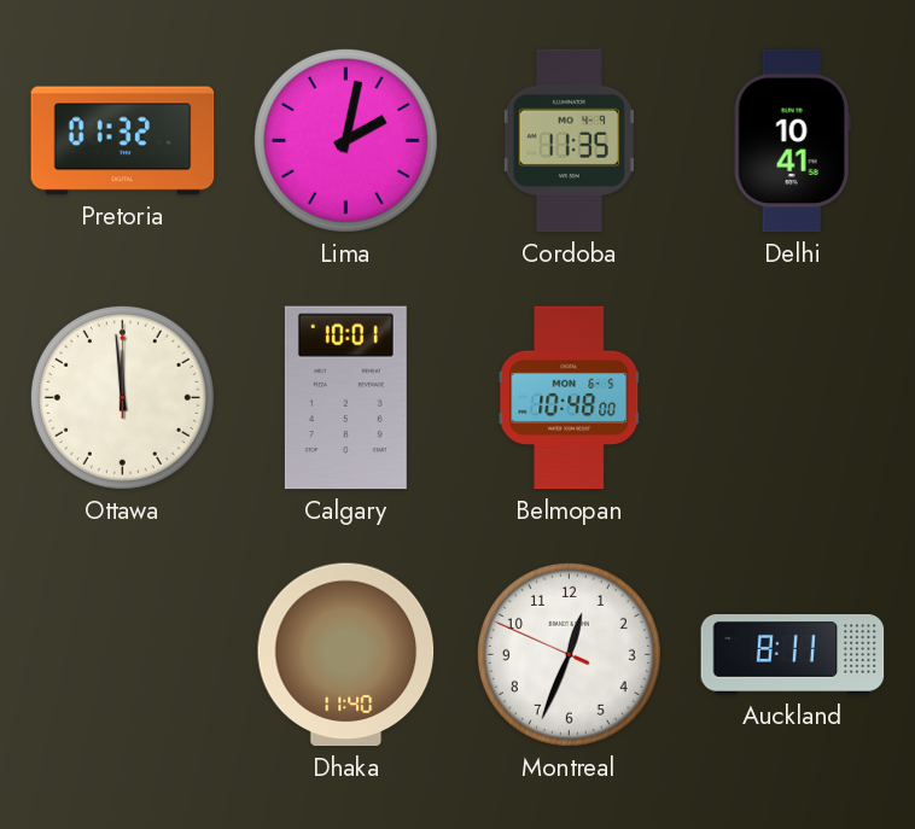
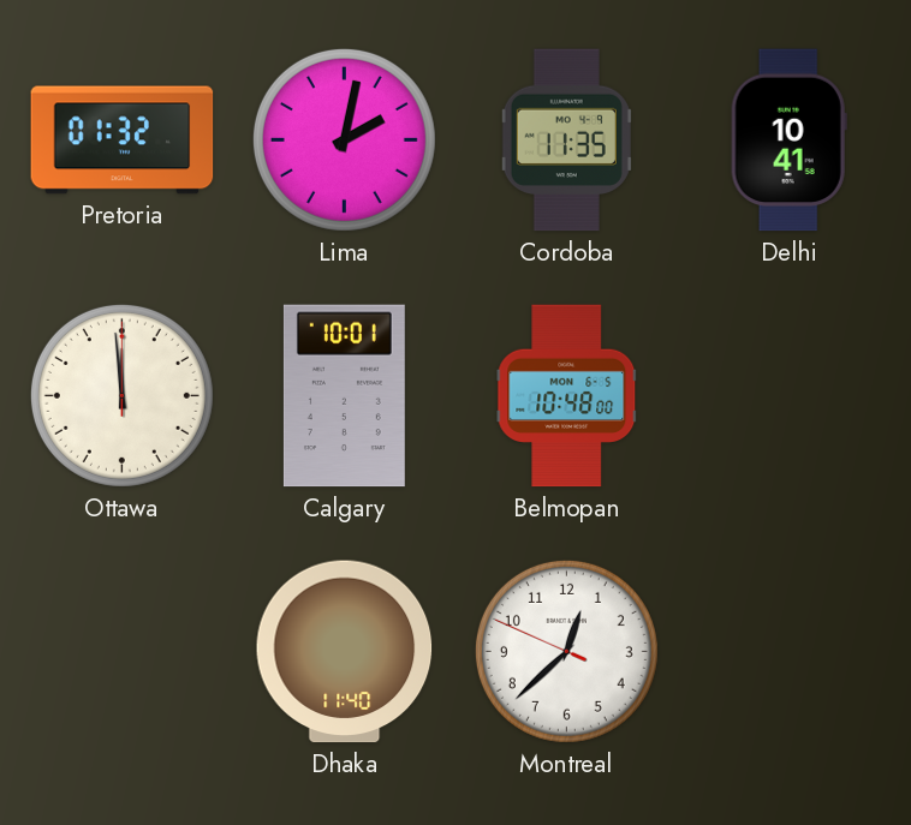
Montreal: 12:33 -> 12:37
Auckland: 8:11 -> none
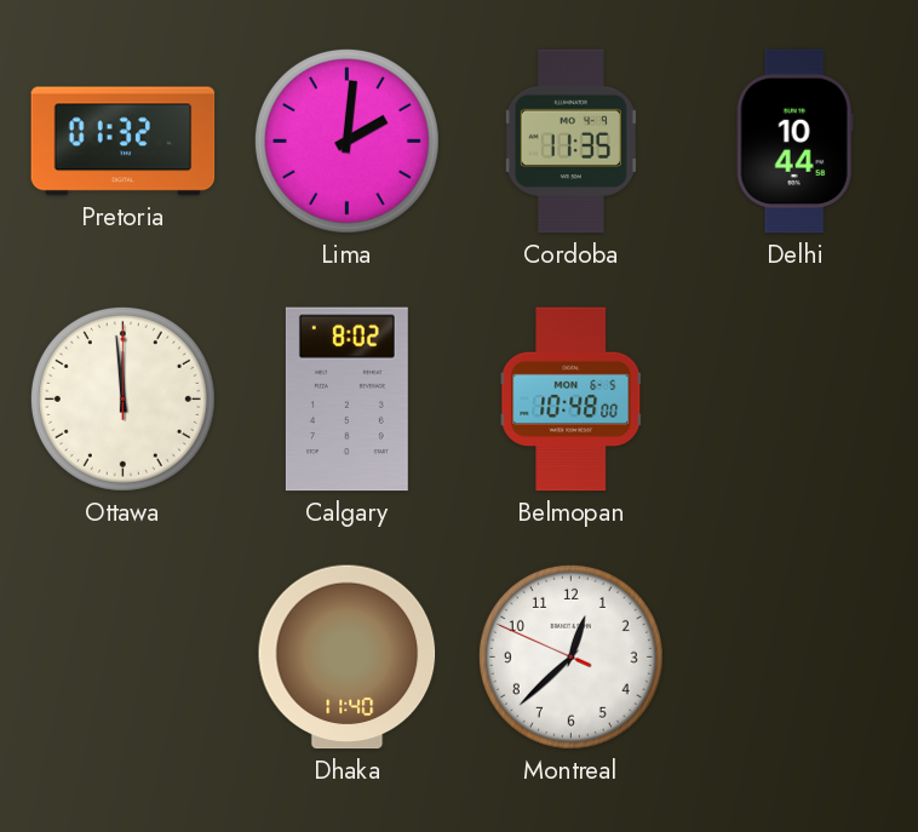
Lima: 2:02 -> 2:01
Delhi: 10:41 -> 10:44
Calgary: 10:01 -> 8:02
